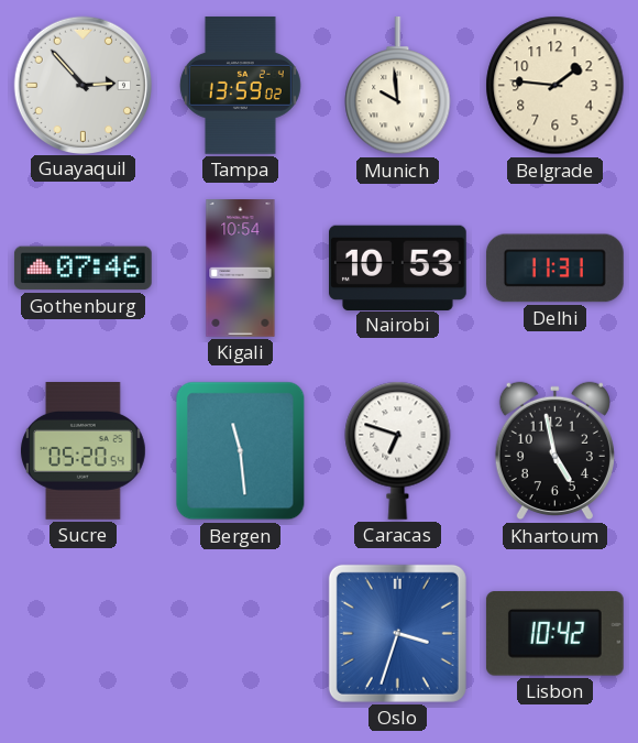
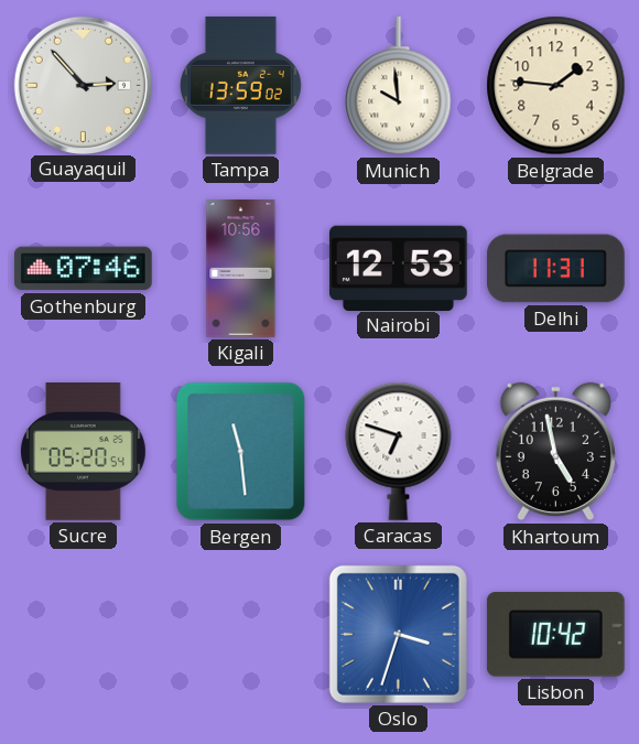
Kigali: 10:54 -> 10:56
Nairobi: 10:53 -> 12:53
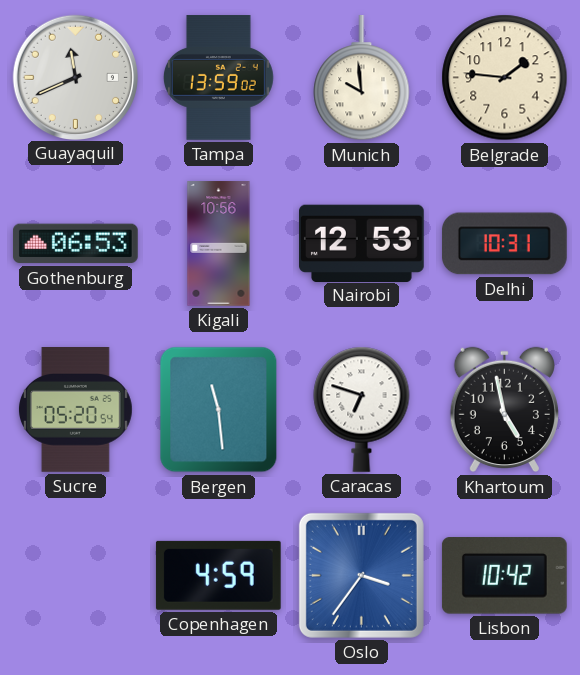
Guayaquil: 2:53 -> 11:41
Gothenburg: 07:46 -> 06:53
Delhi: 11:31 -> 10:31
Copenhagen: none -> 4:59
Oslo: 3:33 -> 3:36
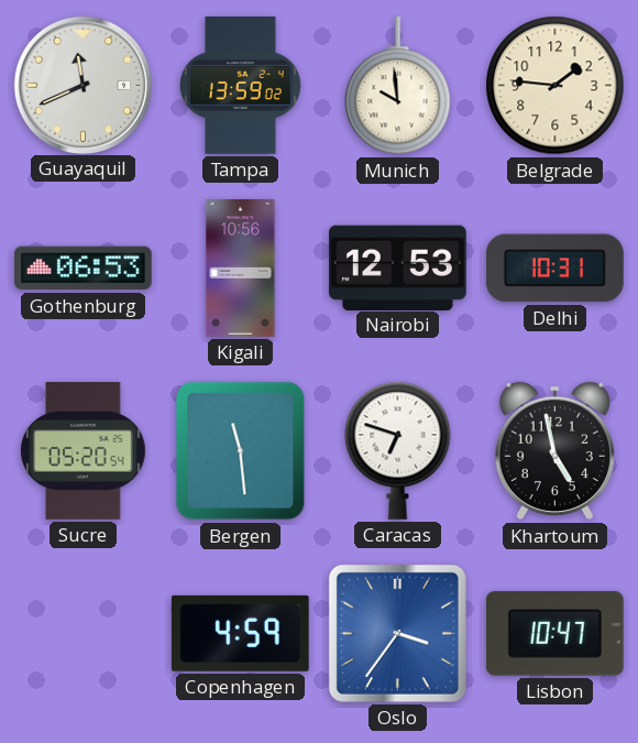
Lisbon: 10:42 -> 10:47
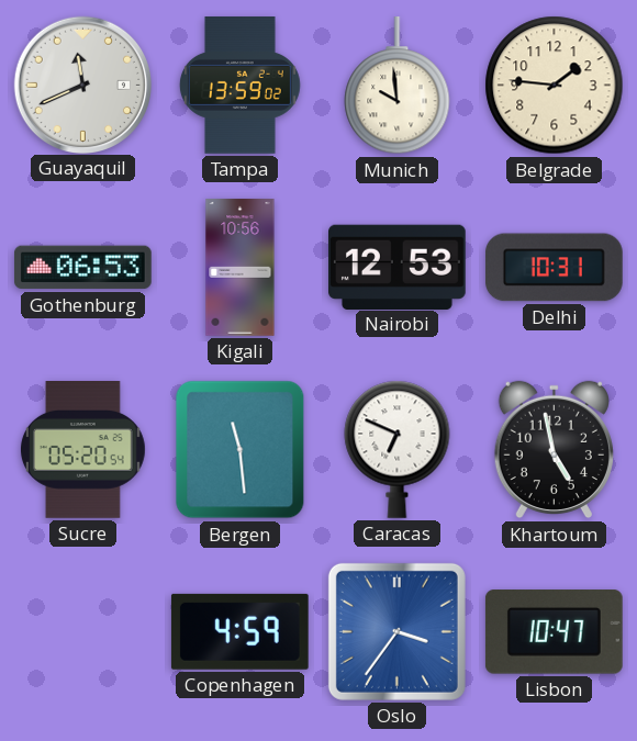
Caracas: 6:48 -> 6:49
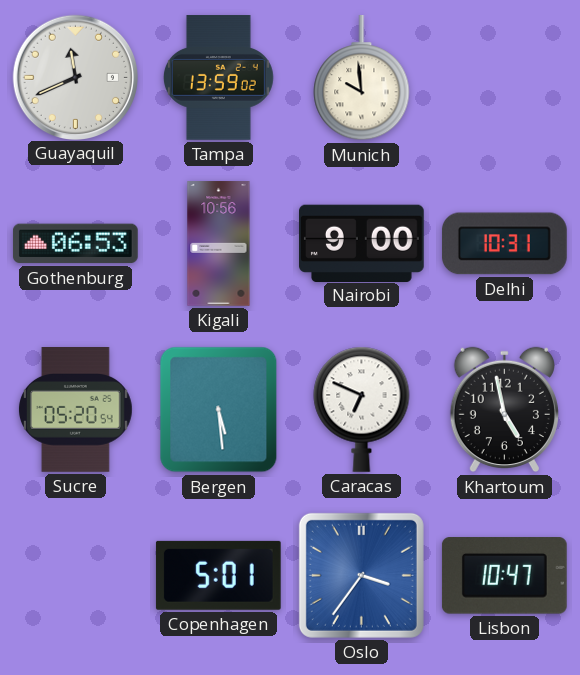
Belgrade: 1:46 -> none
Nairobi: 12:53 -> 9:00
Bergen: 11:29 -> 5:29
Copenhagen: 4:59 -> 5:01
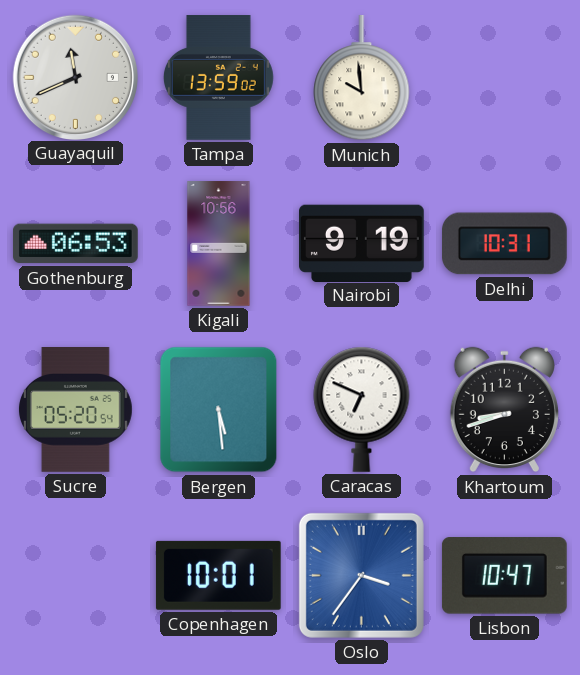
Nairobi: 9:00 -> 9:19
Khartoum: 4:58 -> 8:42
Copenhagen: 5:01 -> 10:01
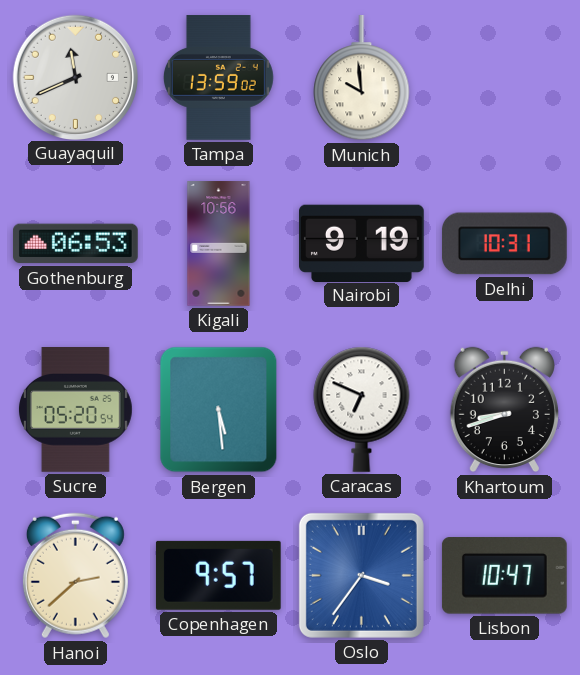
Hanoi: none -> 2:38
Copenhagen: 10:01 -> 9:57
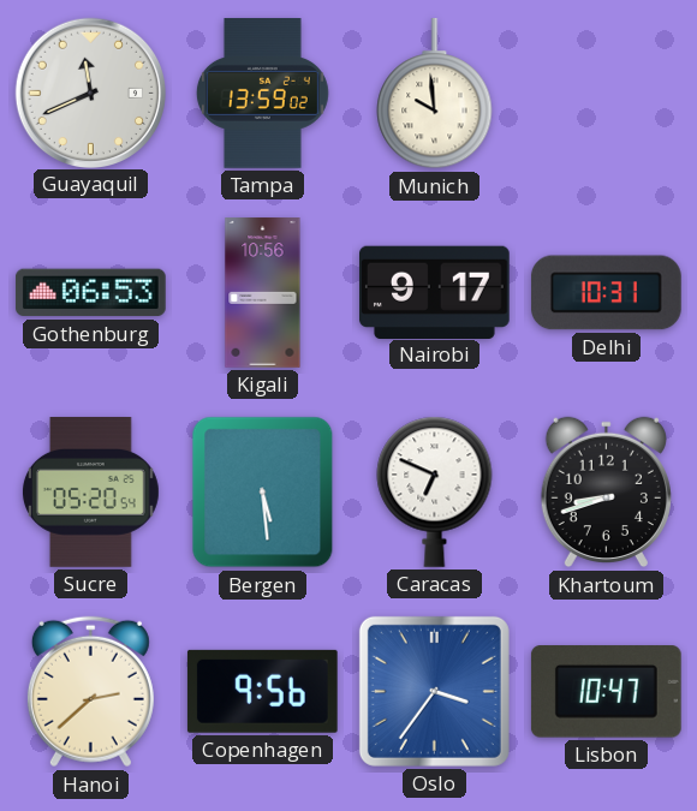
Nairobi: 9:19 -> 9:17
Copenhagen: 9:57 -> 9:56
